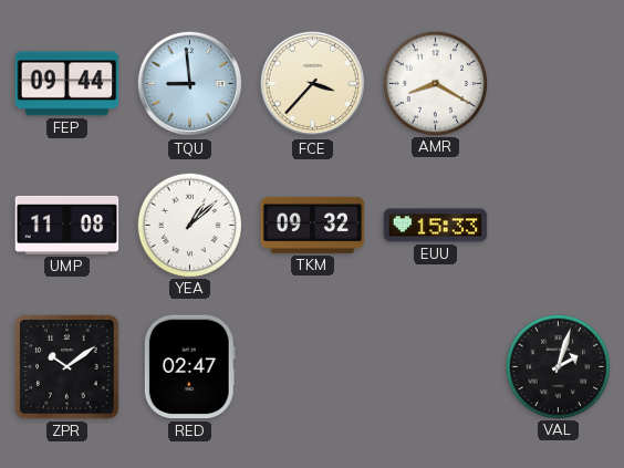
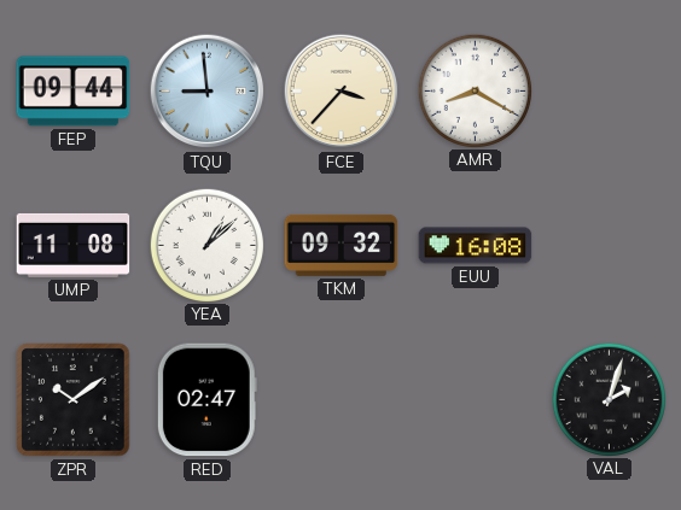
EUU: 15:33 -> 16:08
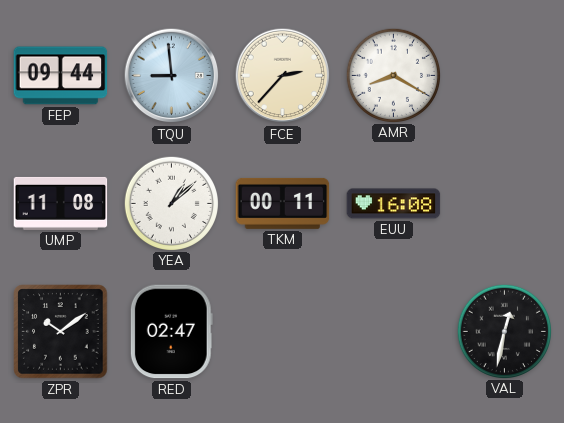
FCE: 3:37 -> 2:37
TKM: 09:32 -> 00:11
VAL: 2:03 -> 12:32
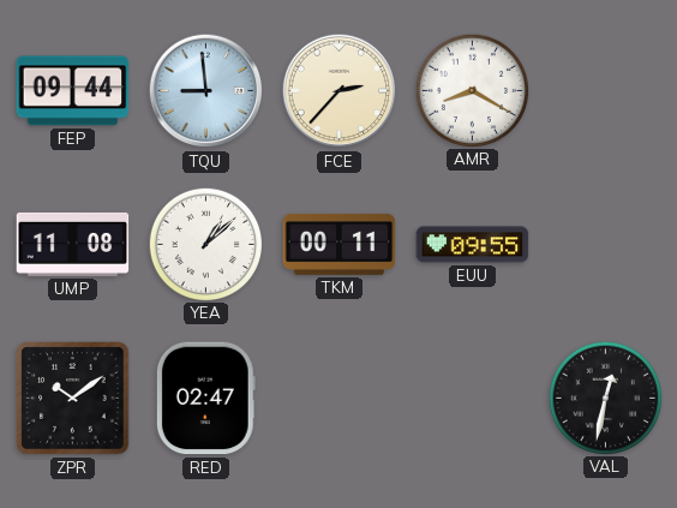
EUU: 16:08 -> 09:55
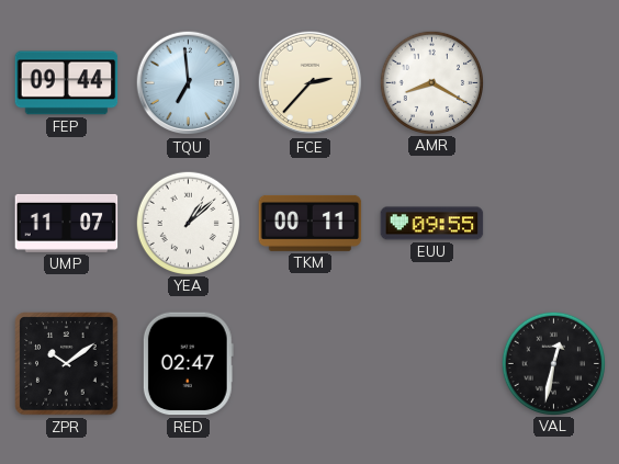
TQU: 8:59 -> 6:59
UMP: 11:08 -> 11:07
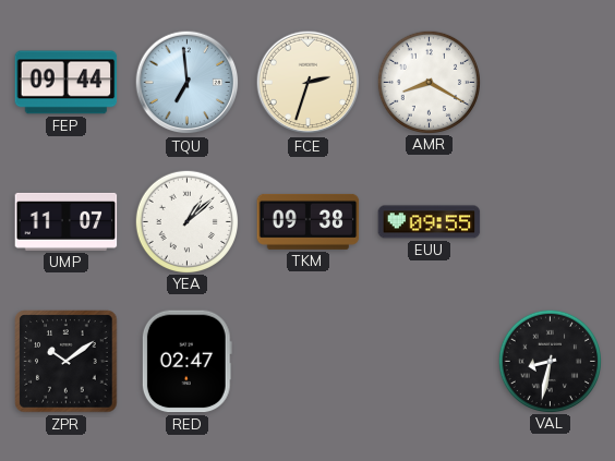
FCE: 2:37 -> 2:33
TKM: 00:11 -> 09:38
VAL: 12:32 -> 8:32
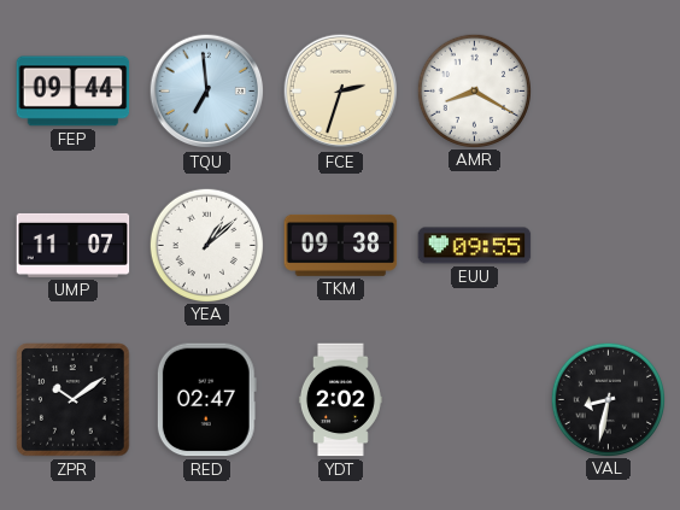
YDT: none -> 2:02
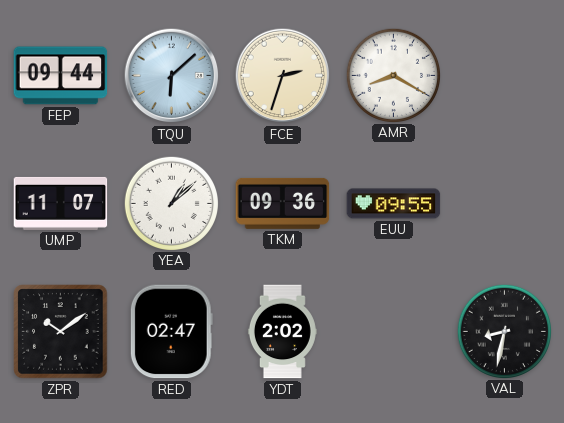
TQU: 6:59 -> 6:08
TKM: 09:38 -> 09:36
